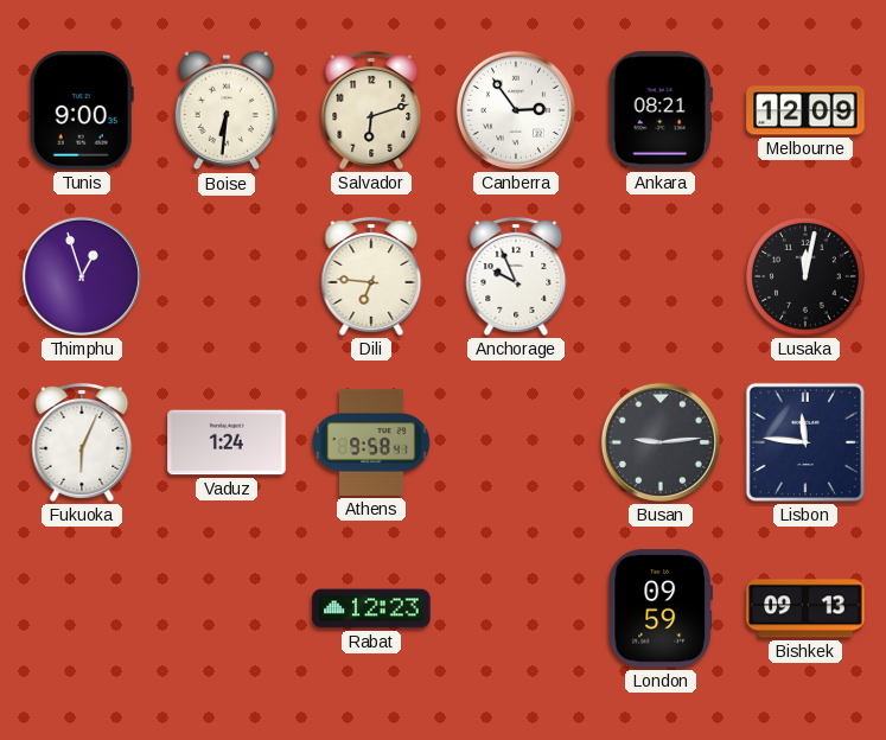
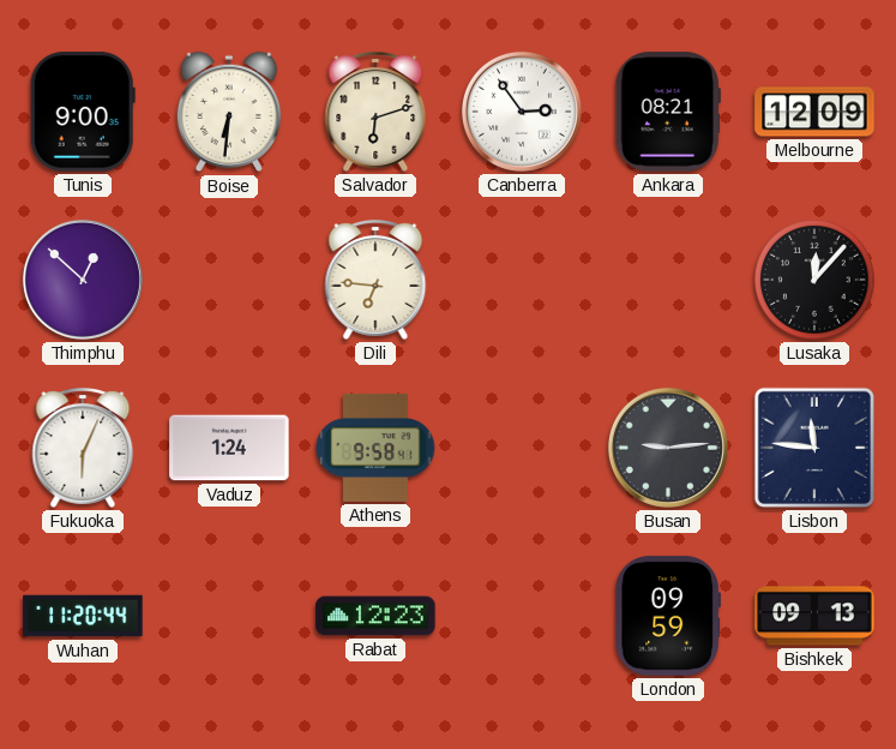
Thimphu: 12:57 -> 12:52
Anchorage: 9:56 -> none
Lusaka: 12:02 -> 12:07
Wuhan: none -> 11:20
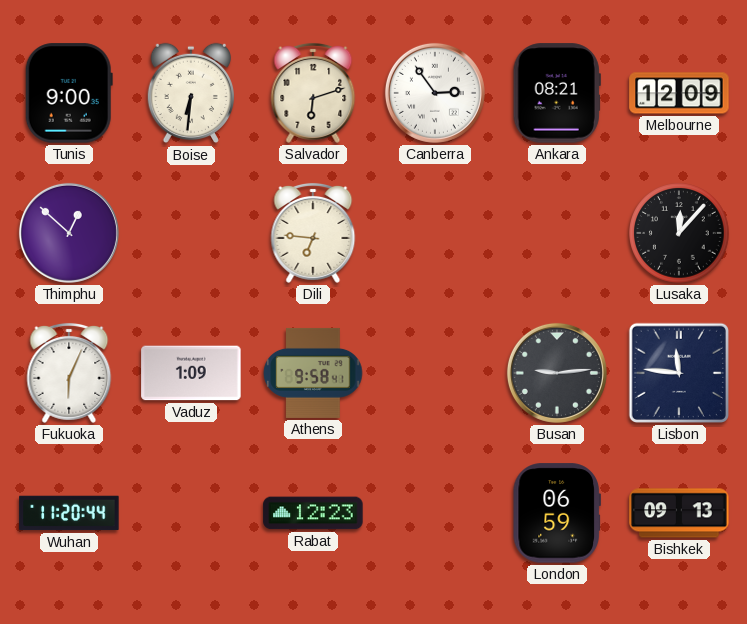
Vaduz: 1:24 -> 1:09
London: 09:59 -> 06:59
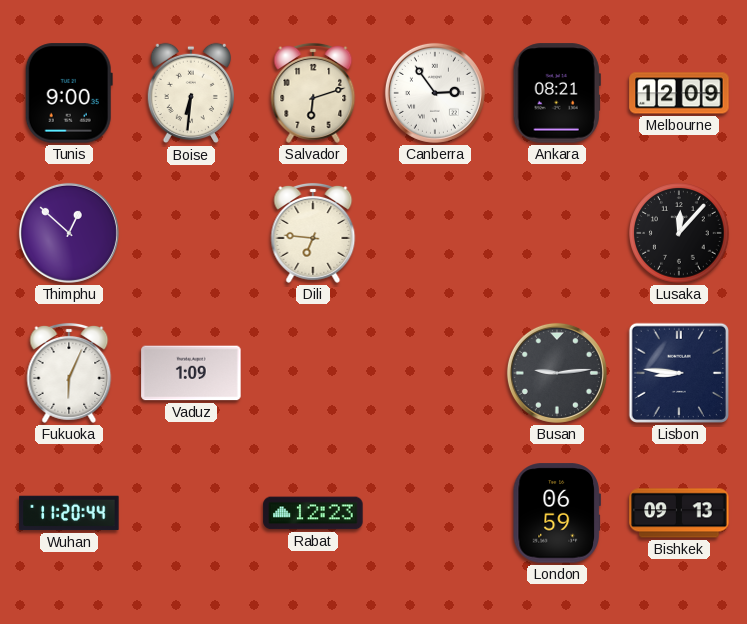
Athens: 9:58 -> none
Lisbon: 11:46 -> 8:46
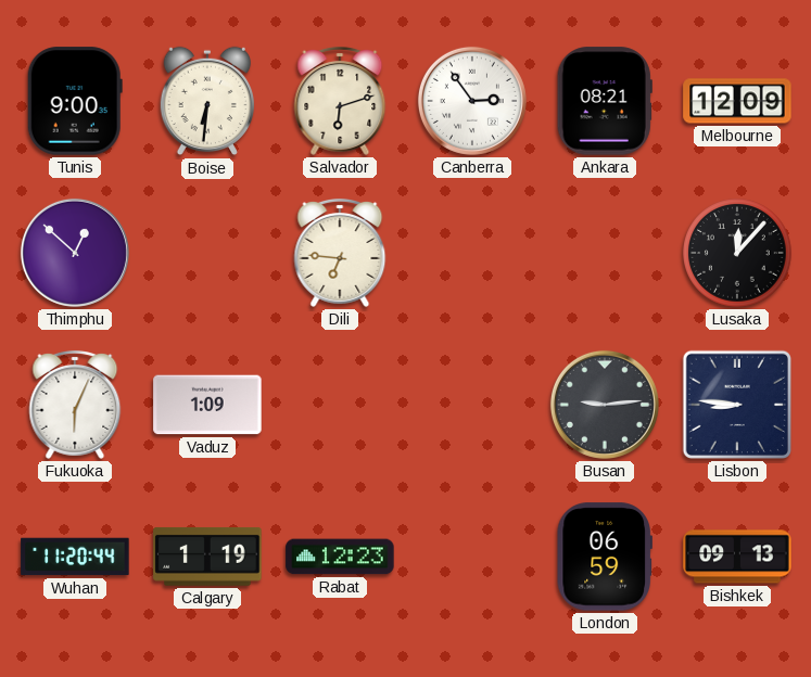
Calgary: none -> 1:19
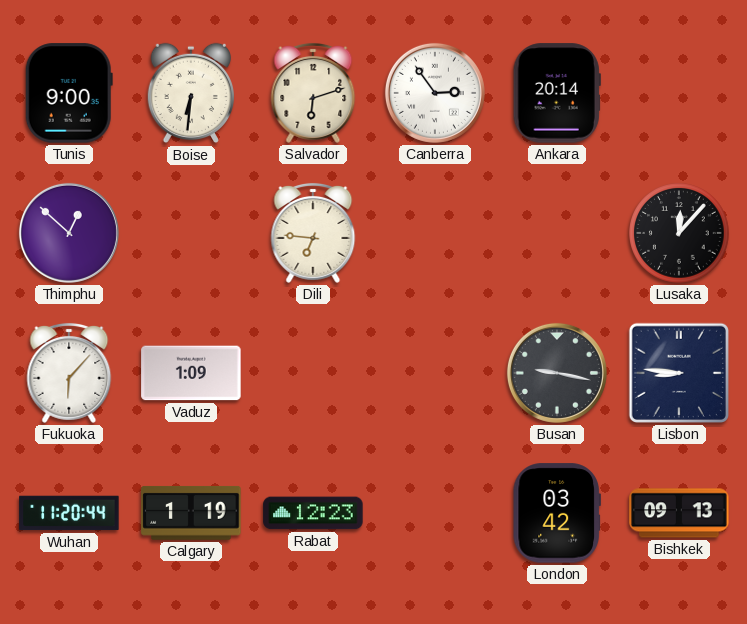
Ankara: 08:21 -> 20:14
Melbourne: 12:09 -> none
Fukuoka: 6:04 -> 6:07
Busan: 9:14 -> 9:17
London: 06:59 -> 03:42
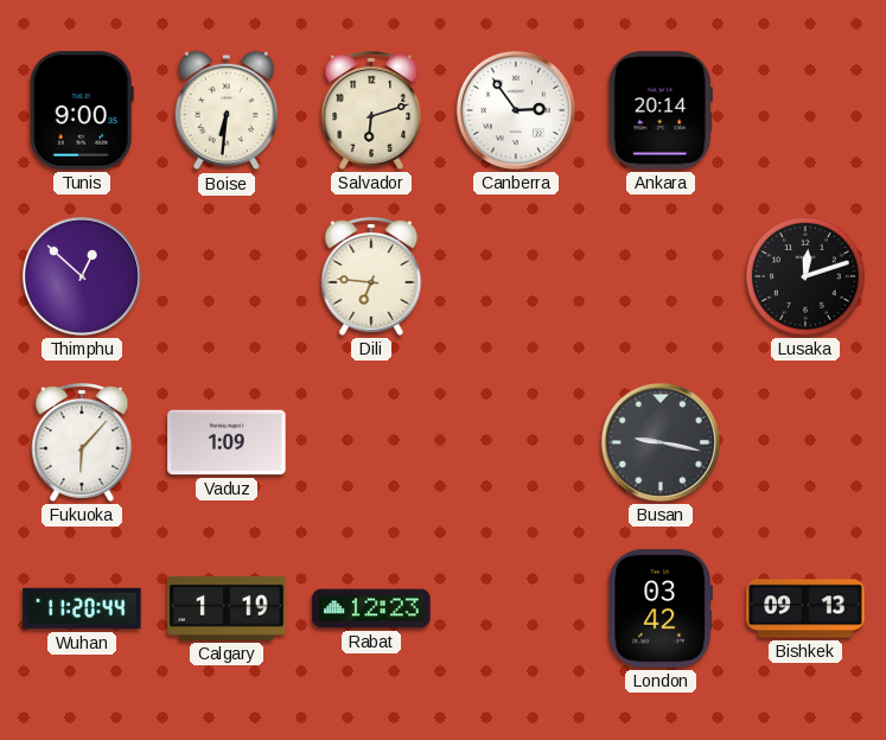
Lusaka: 12:07 -> 12:12
Lisbon: 8:46 -> none
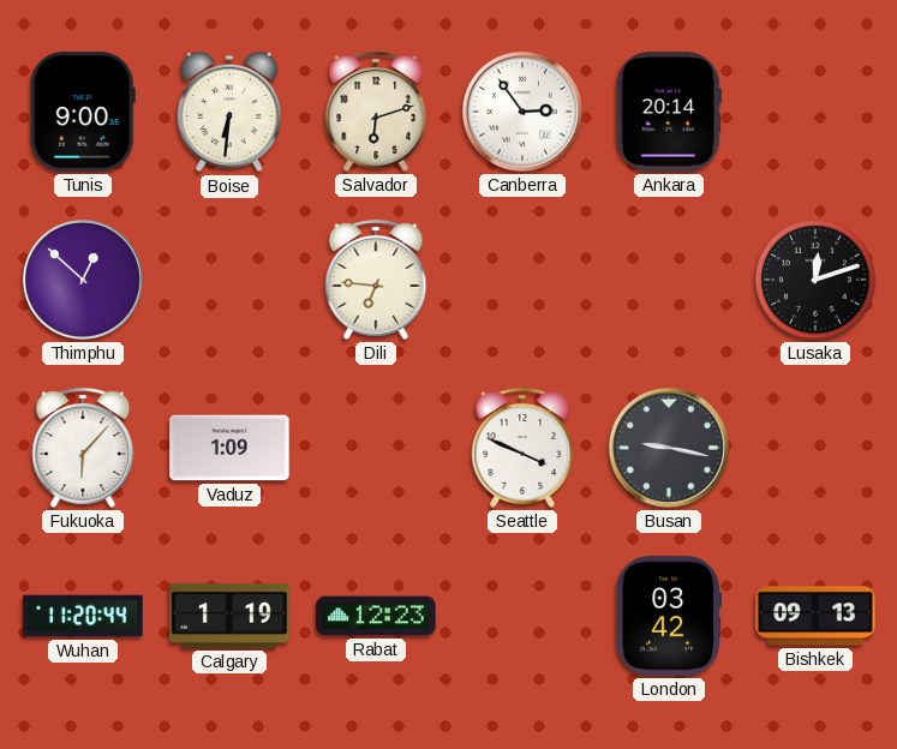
Seattle: none -> 3:49
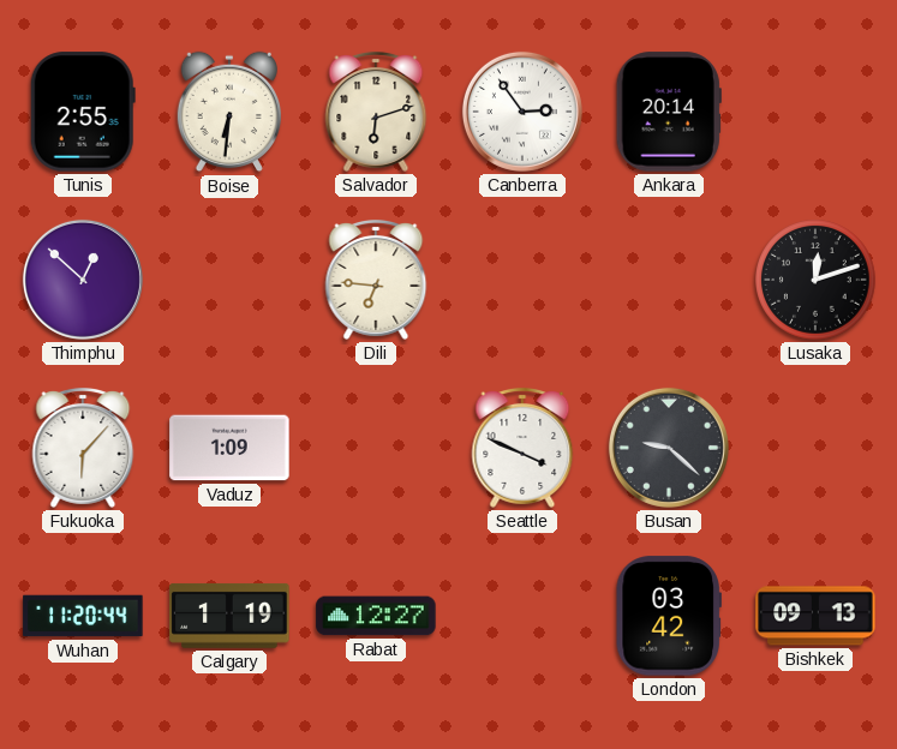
Tunis: 9:00 -> 2:55
Busan: 9:17 -> 9:22
Rabat: 12:23 -> 12:27
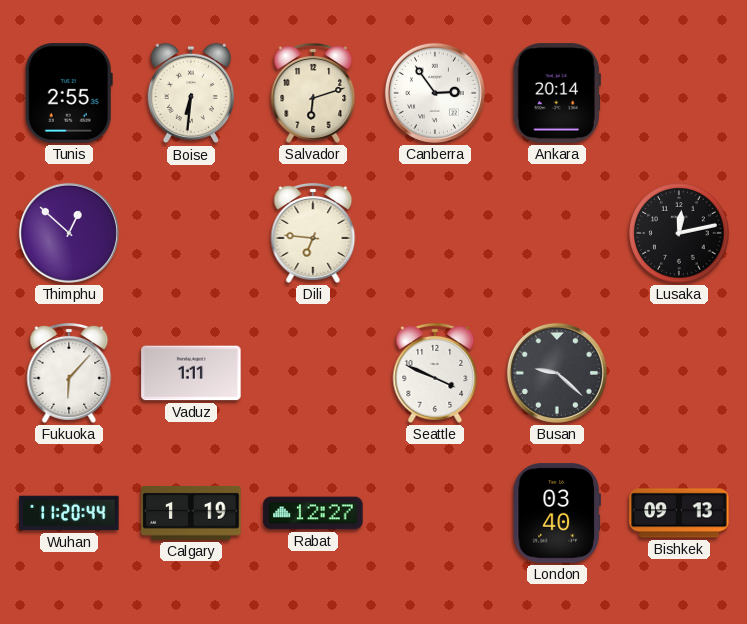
Lusaka: 12:12 -> 12:13
Vaduz: 1:09 -> 1:11
London: 03:42 -> 03:40
